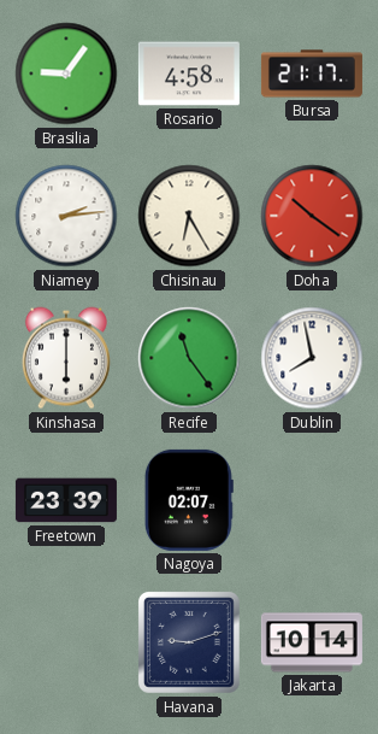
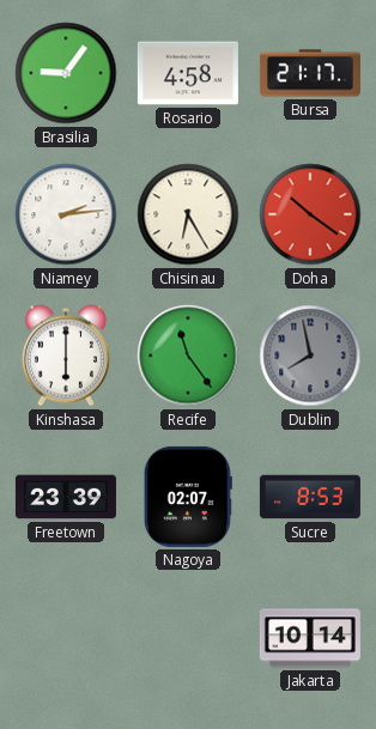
Dublin dial: white -> grey
Sucre: none -> 8:53
Havana: 9:12 -> none
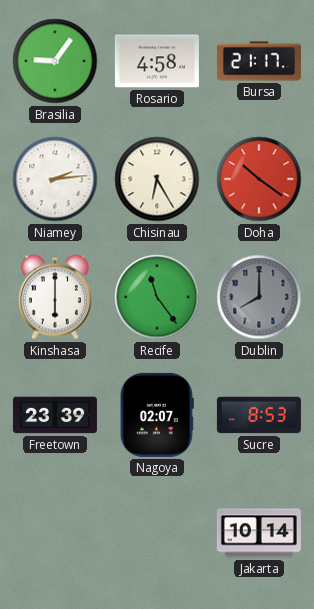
Dublin: 7:58 -> 8:00
